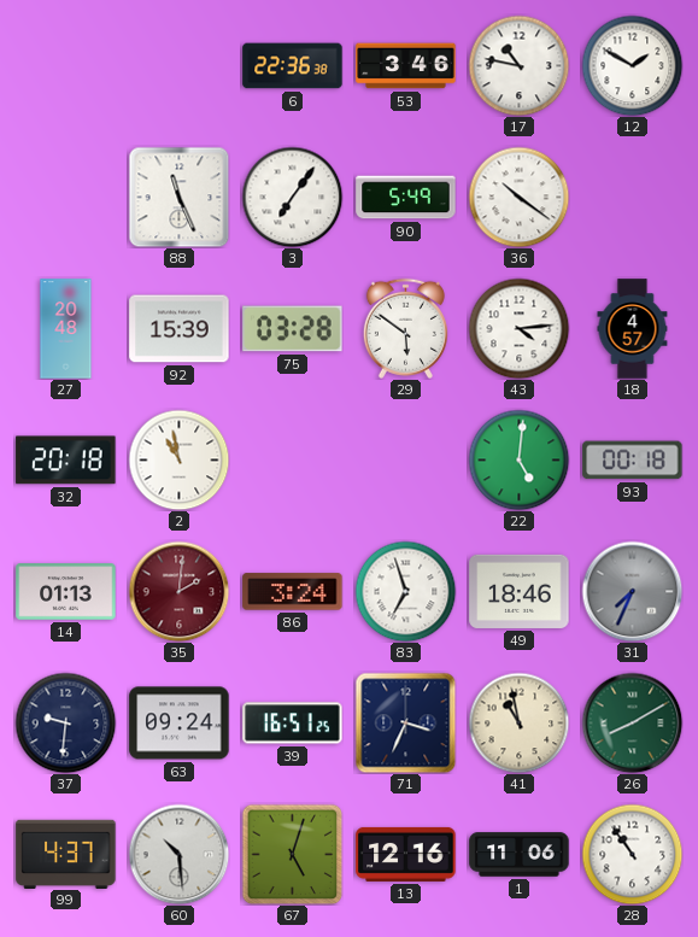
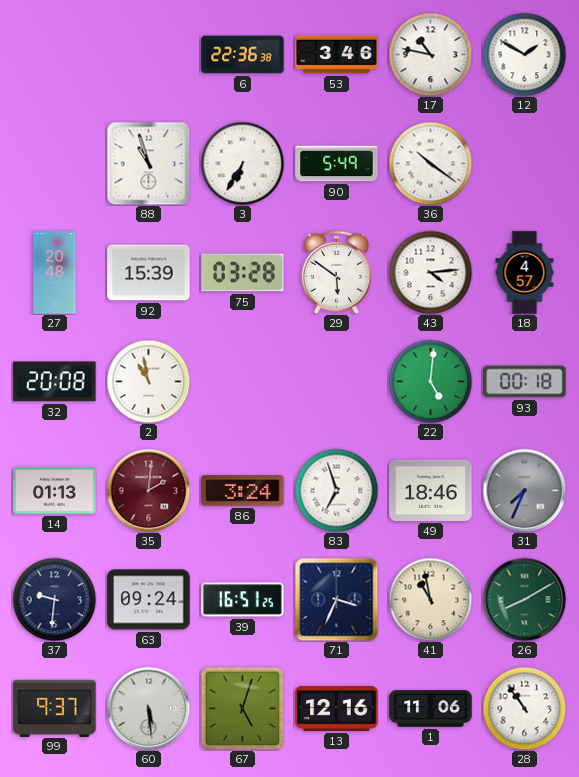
88: 11:26 -> 10:57
3: 7:06 -> 6:35
32: 20:18 -> 20:08
99: 4:37 -> 9:37
60: 10:29 -> 5:29
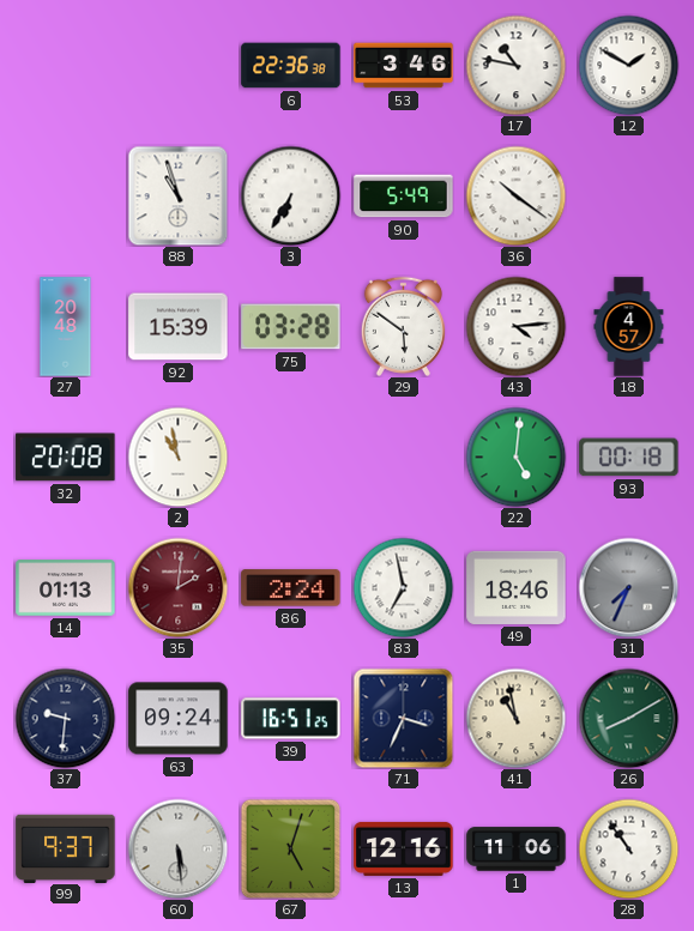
86: 3:24 -> 2:24
83: 6:57 -> 6:58
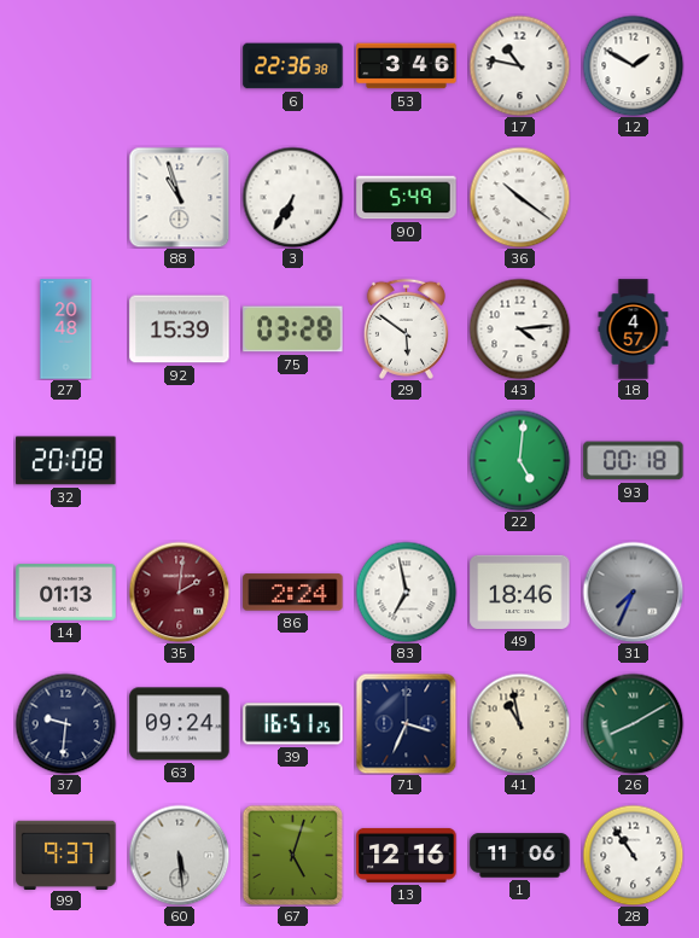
2: 10:58 -> none
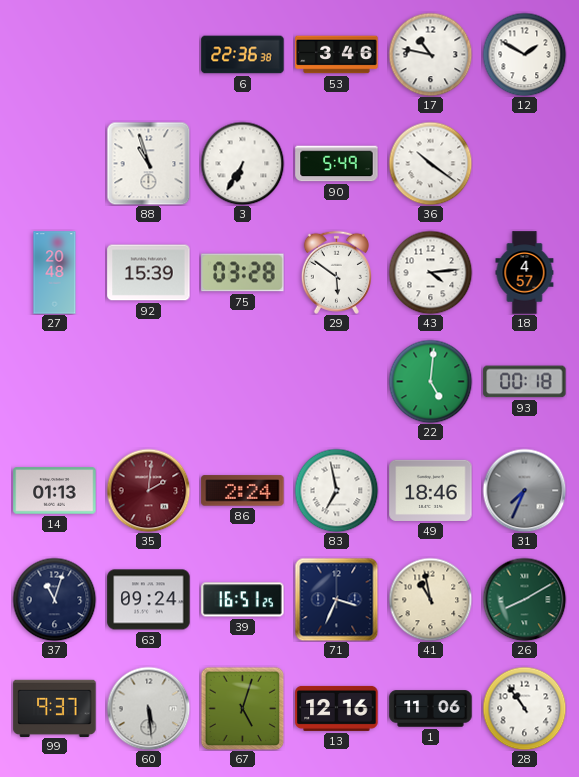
32: 20:08 -> none
37: 9:31 -> 11:03
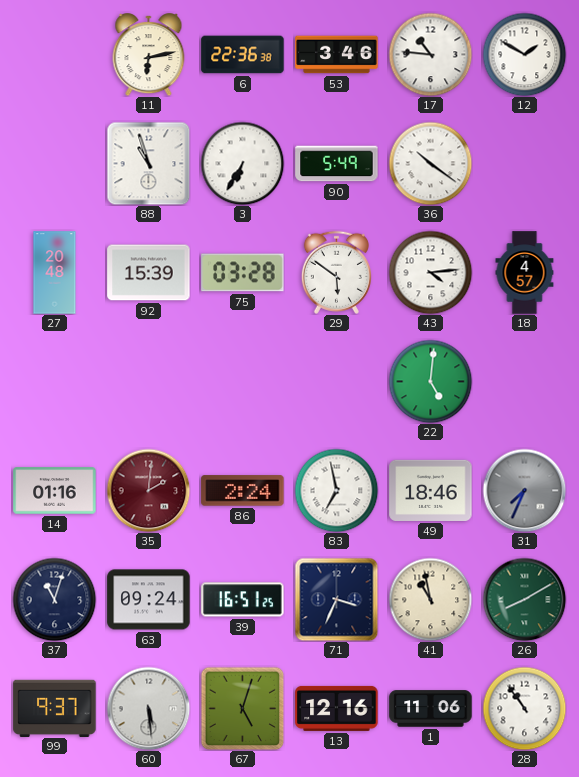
11: none -> 6:13
17: 10:47 -> 10:46
93: 00:18 -> none
14: 01:13 -> 01:16
